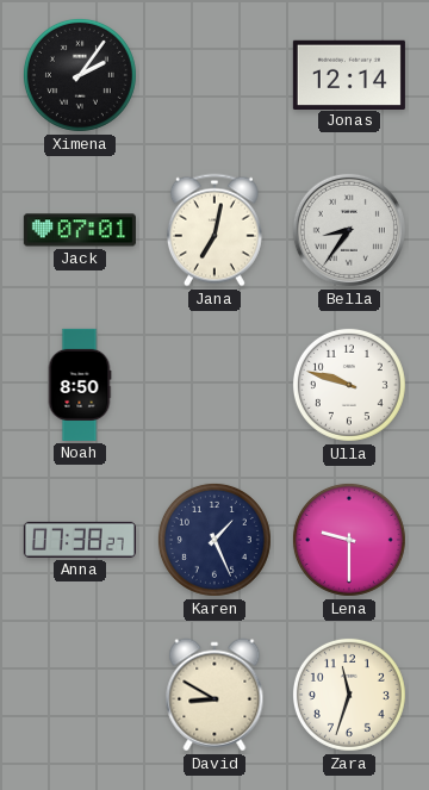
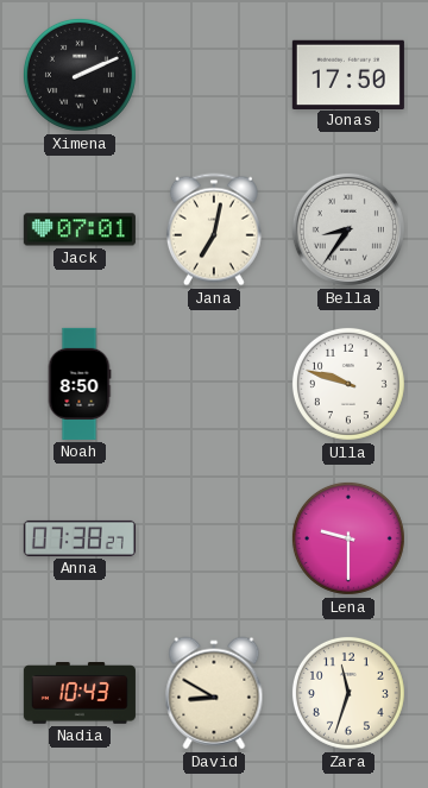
Ximena: 2:06 -> 2:11
Jonas: 12:14 -> 17:50
Karen: 1:26 -> none
Nadia: none -> 10:43
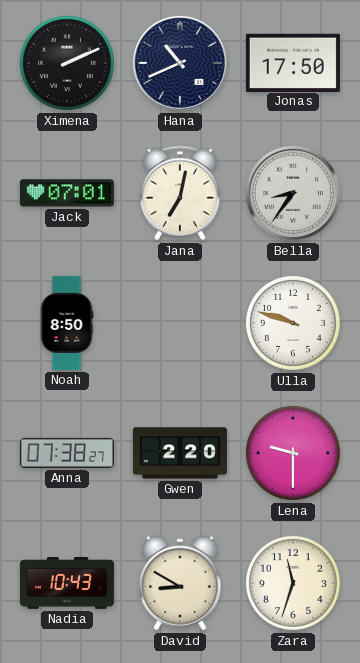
Hana: none -> 10:41
Gwen: none -> 2:20
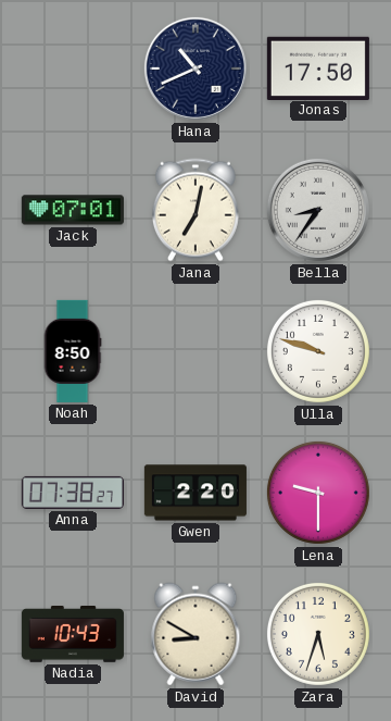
Ximena: 2:11 -> none
Zara: 11:33 -> 5:33
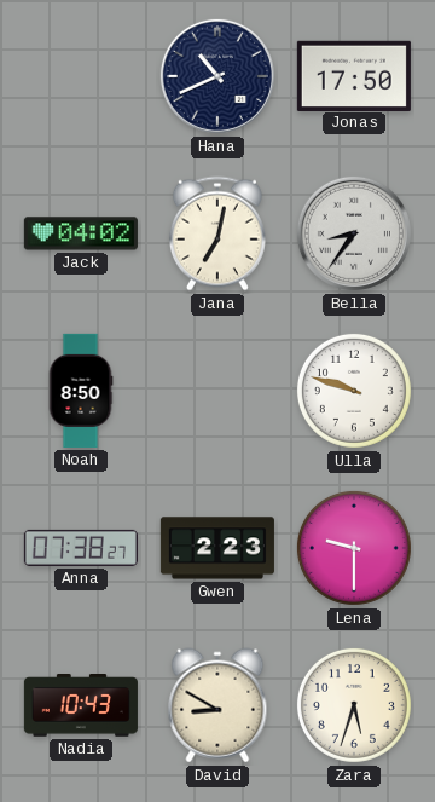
Jack: 07:01 -> 04:02
Gwen: 2:20 -> 2:23
